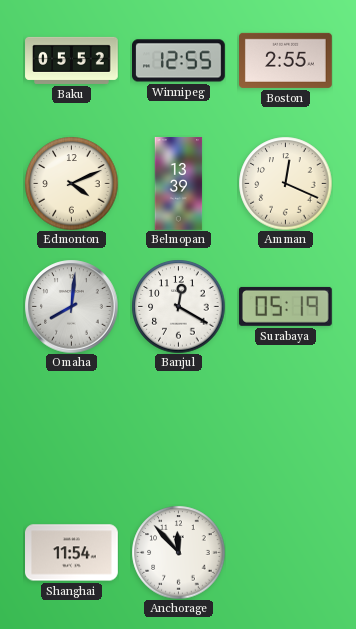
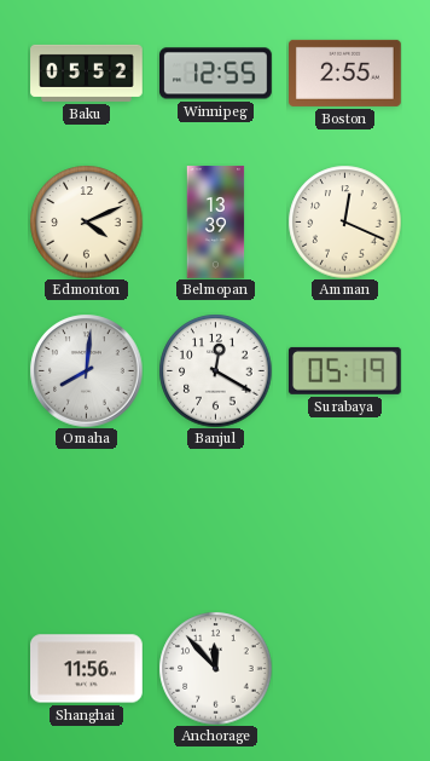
Shanghai: 11:54 -> 11:56
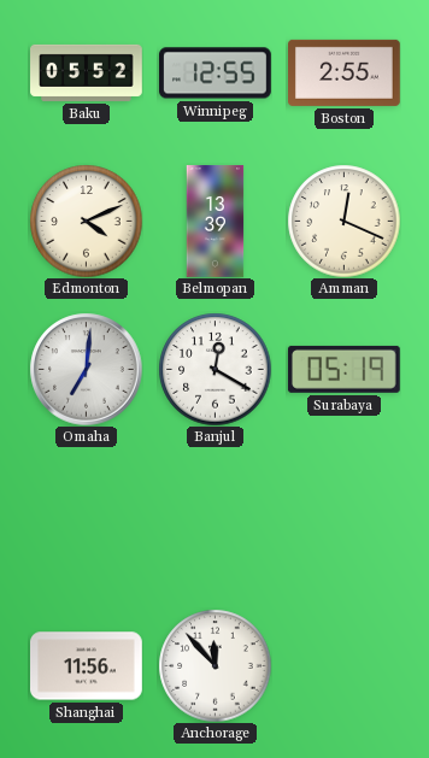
Omaha: 8:01 -> 7:01
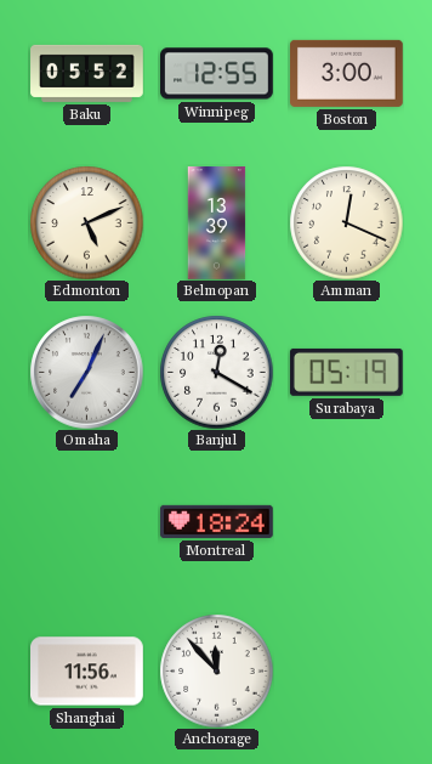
Boston: 2:55 -> 3:00
Edmonton: 4:11 -> 5:11
Omaha: 7:01 -> 7:04
Montreal: none -> 18:24
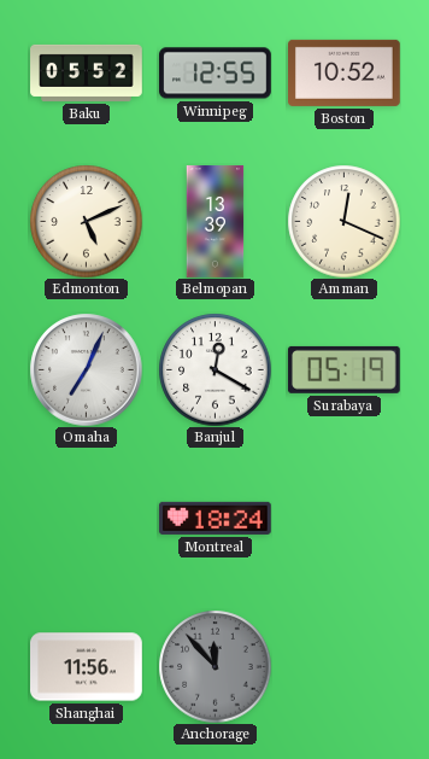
Boston: 3:00 -> 10:52
Anchorage dial: white -> grey
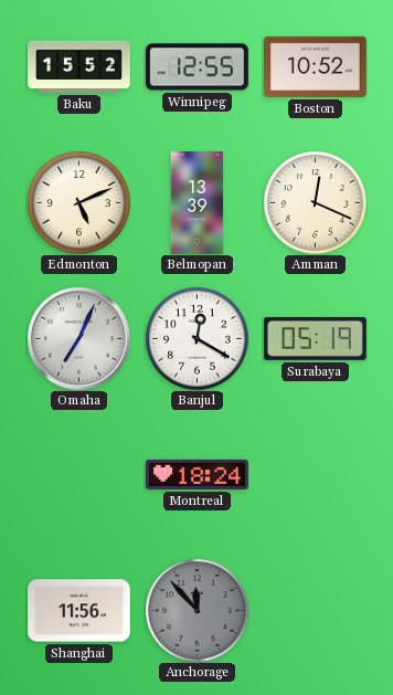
Baku: 05:52 -> 15:52
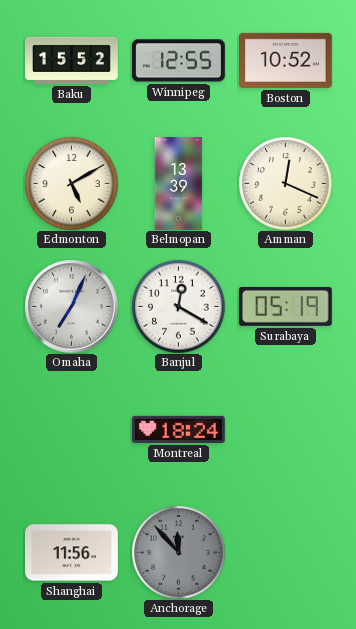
Edmonton: 5:11 -> 5:10
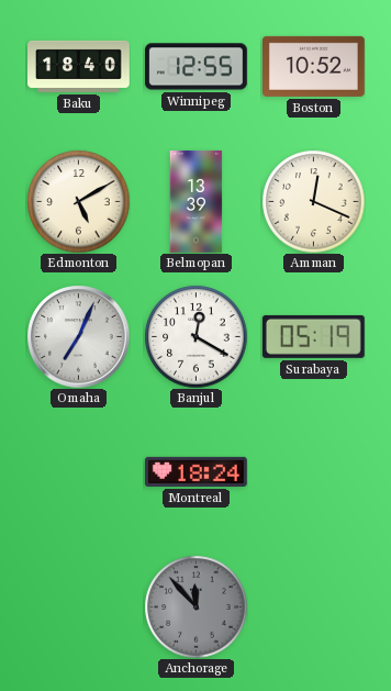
Baku: 15:52 -> 18:40
Shanghai: 11:56 -> none
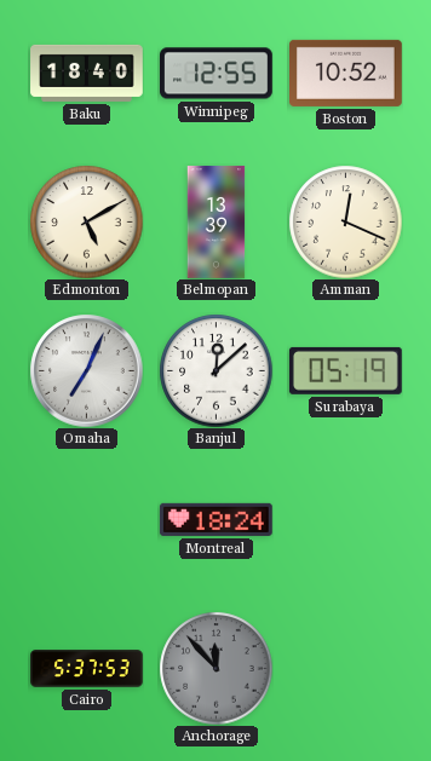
Banjul: 12:20 -> 12:08
Cairo: none -> 5:37
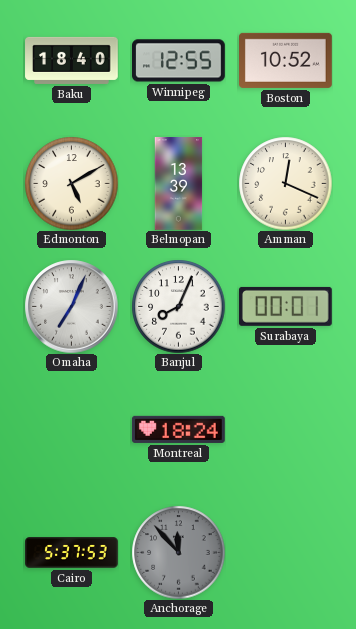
Banjul: 12:08 -> 8:04
Surabaya: 05:19 -> 00:01
